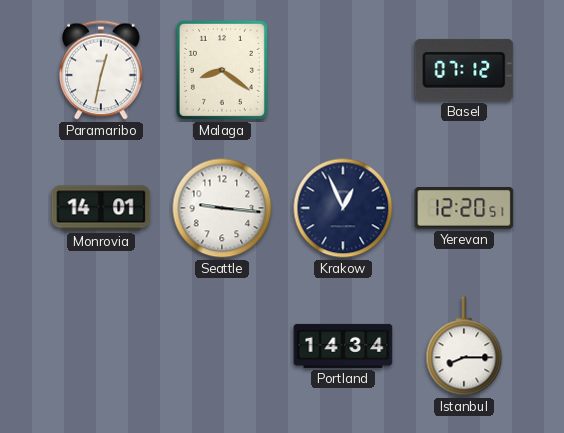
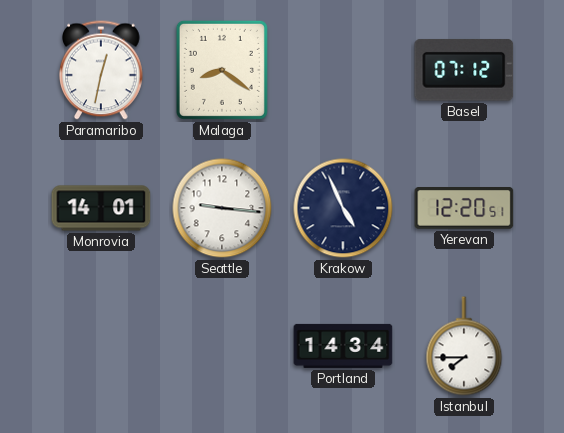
Krakow: 12:56 -> 4:56
Istanbul: 8:15 -> 7:45
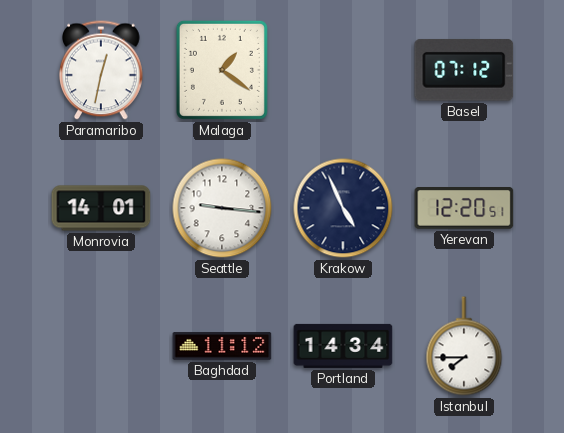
Malaga: 8:21 -> 1:21
Baghdad: none -> 11:12
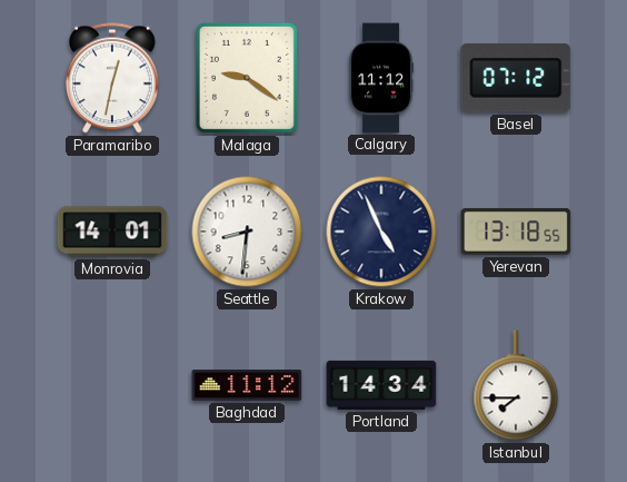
Malaga: 1:21 -> 9:21
Calgary: none -> 11:12
Seattle: 9:16 -> 8:31
Yerevan: 12:20 -> 13:18
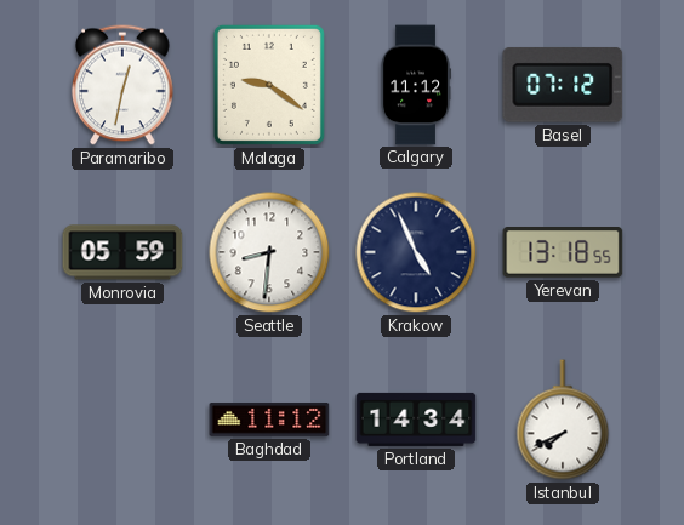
Monrovia: 14:01 -> 05:59
Istanbul: 7:45 -> 7:41
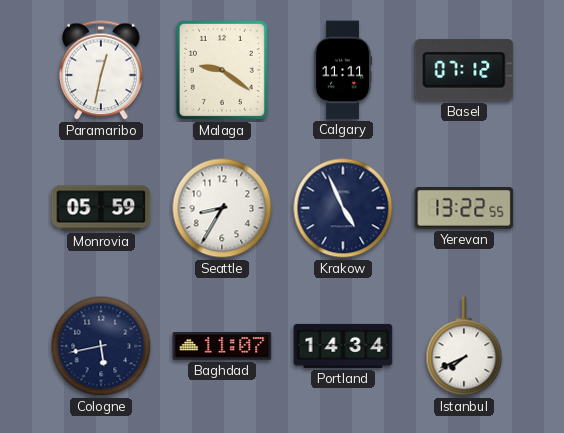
Calgary: 11:12 -> 11:11
Seattle: 8:31 -> 8:35
Yerevan: 13:18 -> 13:22
Cologne: none -> 5:43
Baghdad: 11:12 -> 11:07
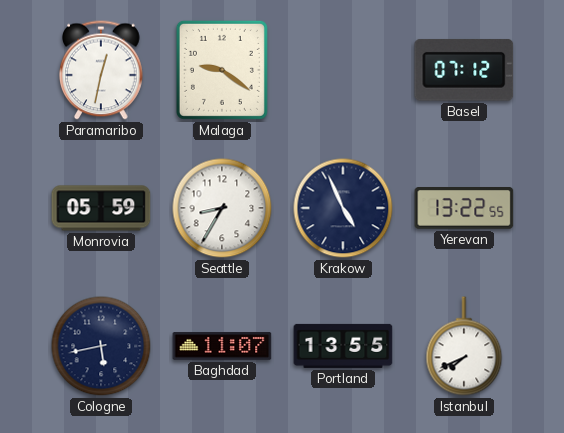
Calgary: 11:11 -> none
Portland: 14:34 -> 13:55
